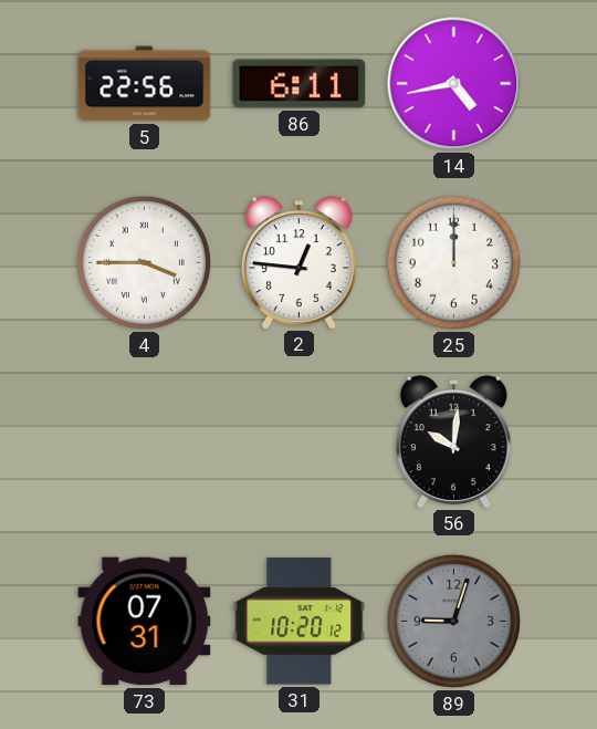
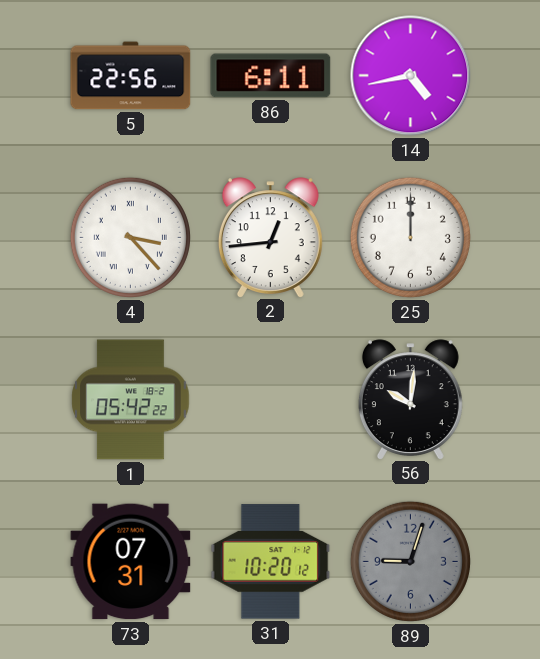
4: 3:45 -> 3:23
2: 12:46 -> 12:44
1: none -> 05:42
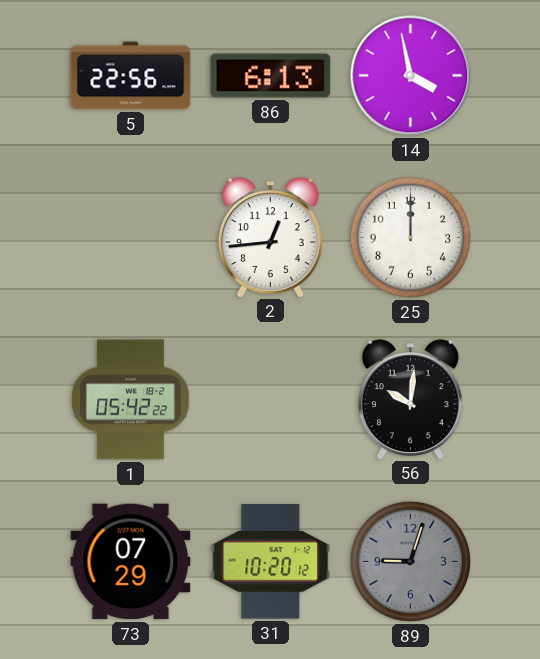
86: 6:11 -> 6:13
14: 4:43 -> 3:58
4: 3:23 -> none
73: 07:31 -> 07:29
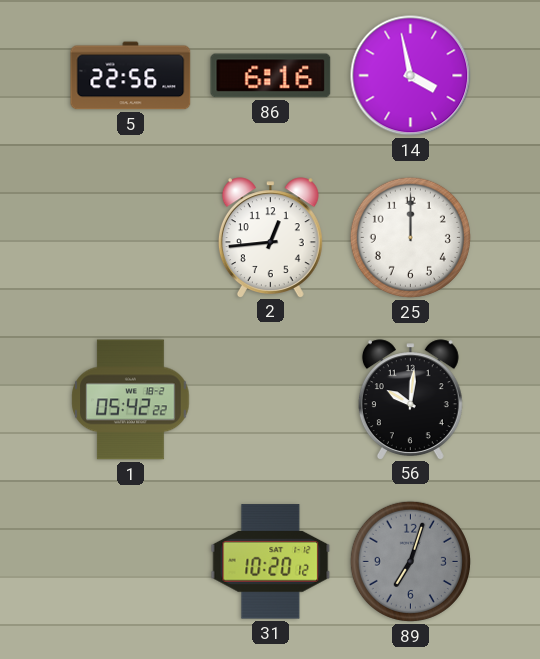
86: 6:13 -> 6:16
73: 07:29 -> none
89: 9:03 -> 7:03
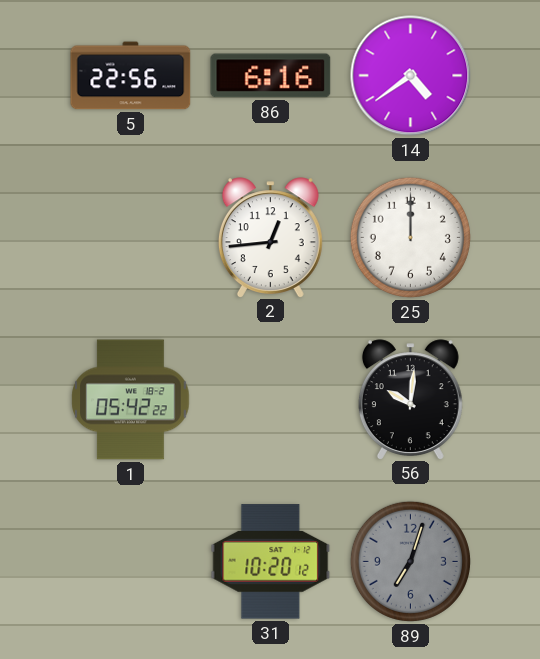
14: 3:58 -> 4:39
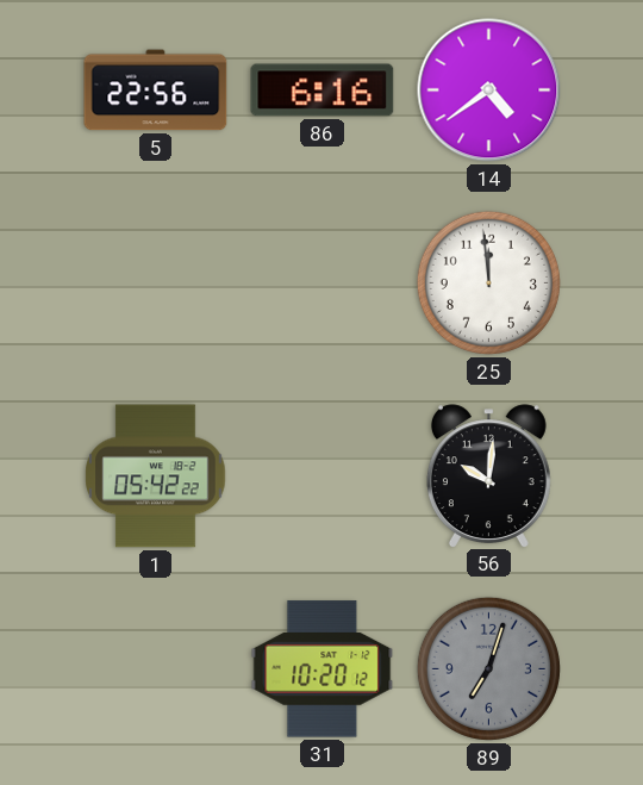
2: 12:44 -> none
25: 12:00 -> 11:59
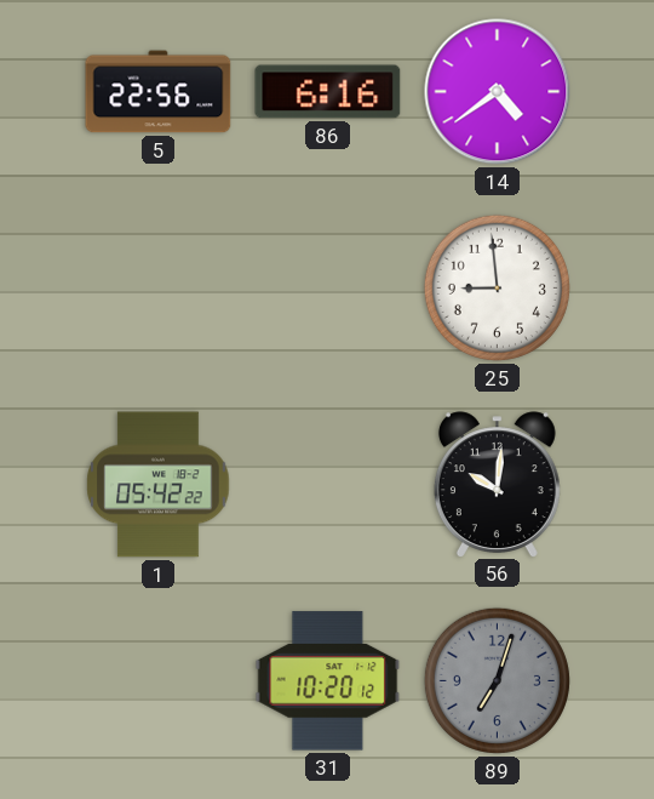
25: 11:59 -> 8:59
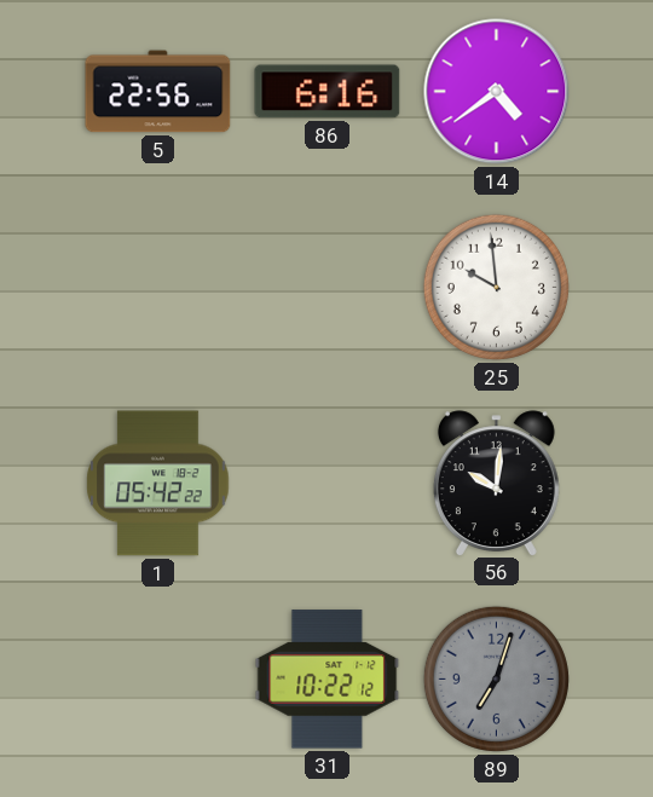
25: 8:59 -> 9:59
31: 10:20 -> 10:22
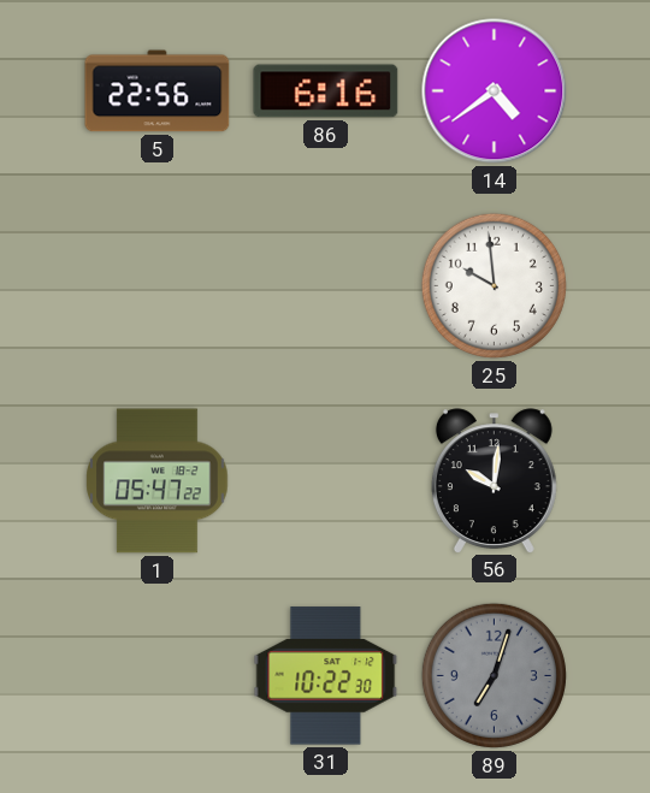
1: 05:42 -> 05:47
31: 10:22:12 -> 10:22:30
